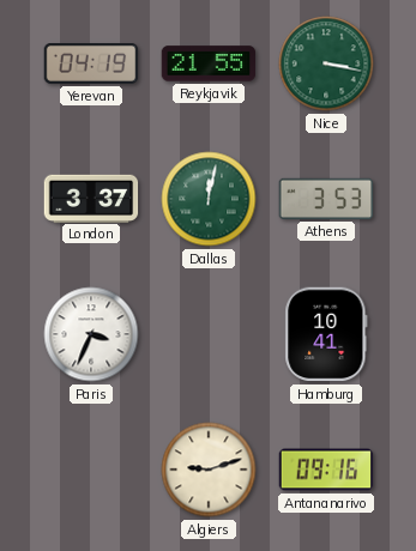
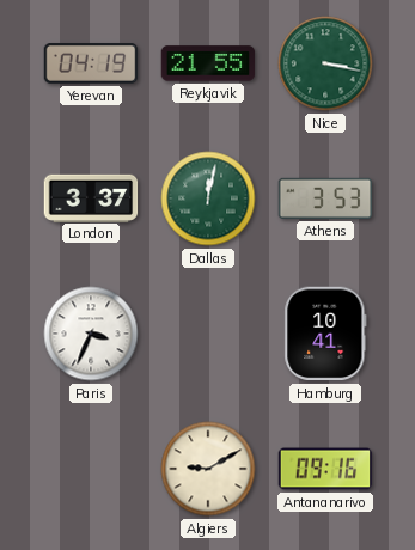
Algiers: 9:12 -> 9:10
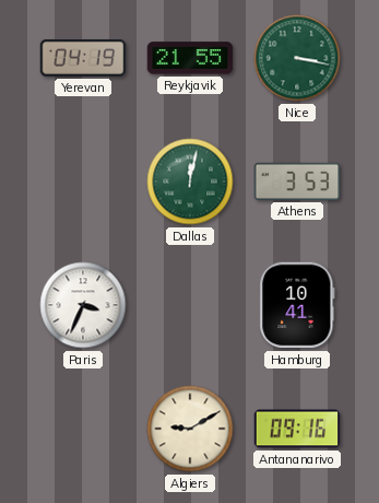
London: 3:37 -> none
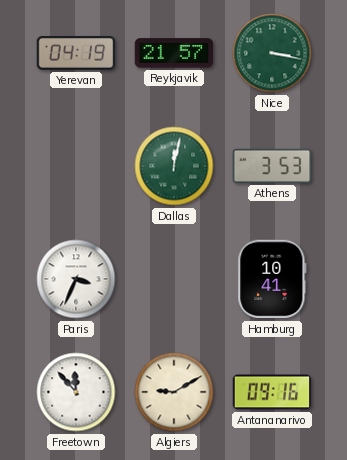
Reykjavik: 21:55 -> 21:57
Freetown: none -> 11:53
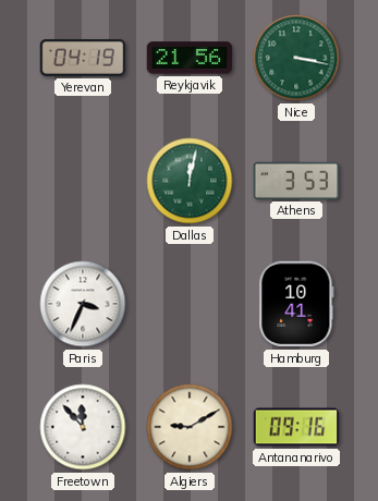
Reykjavik: 21:57 -> 21:56
